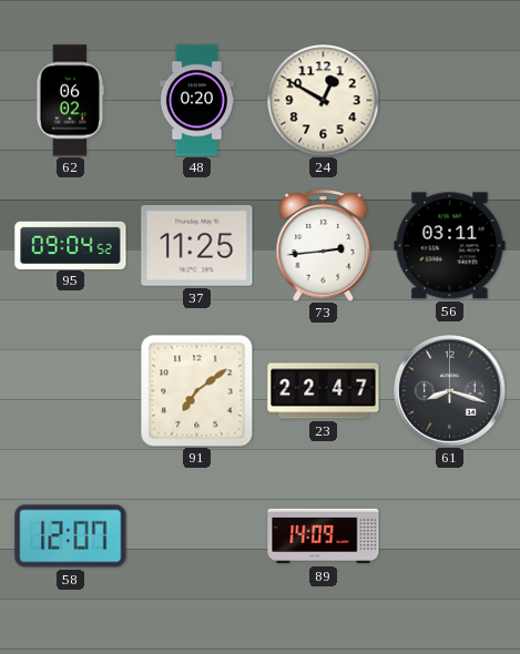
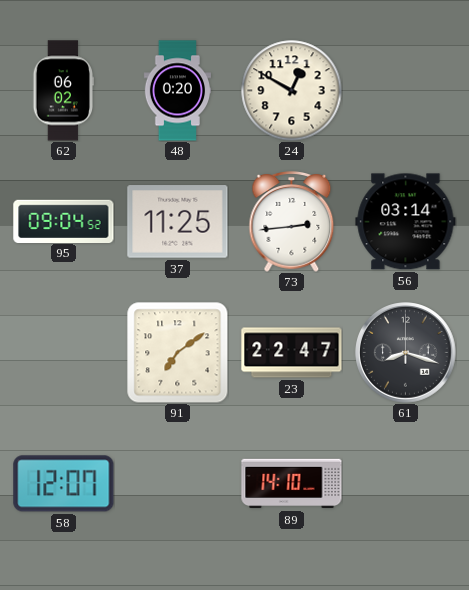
56: 03:11 -> 03:14
89: 14:09 -> 14:10
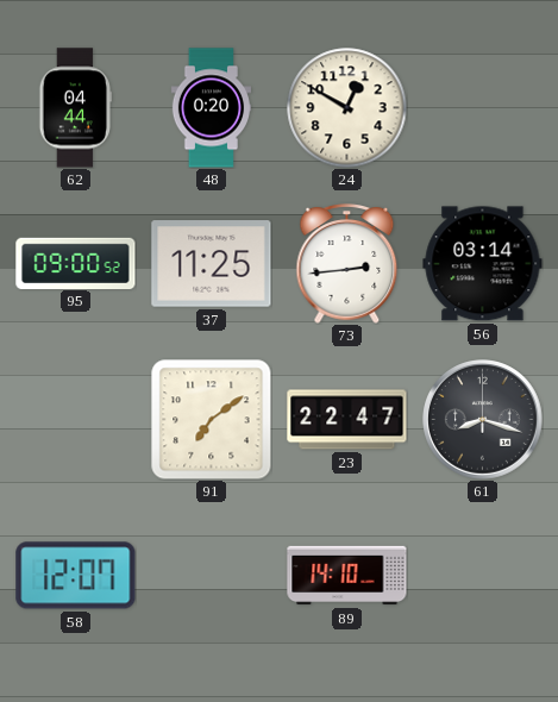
62: 06:02 -> 04:44
95: 09:04 -> 09:00
